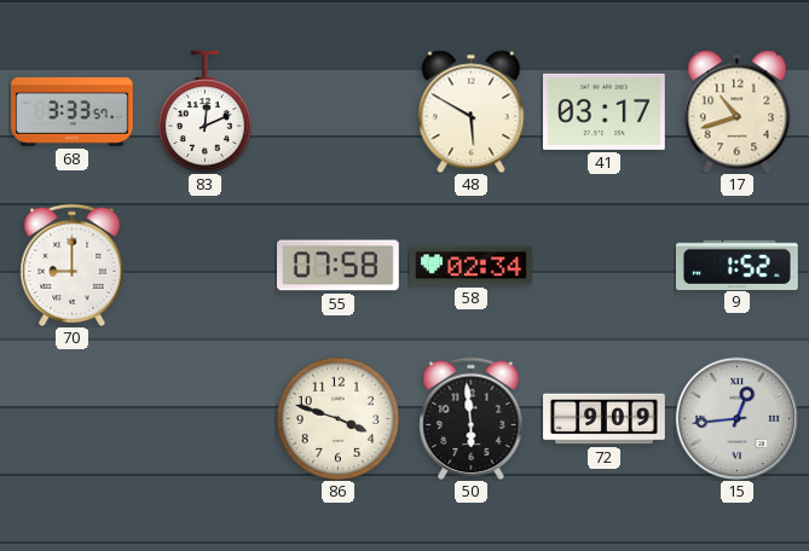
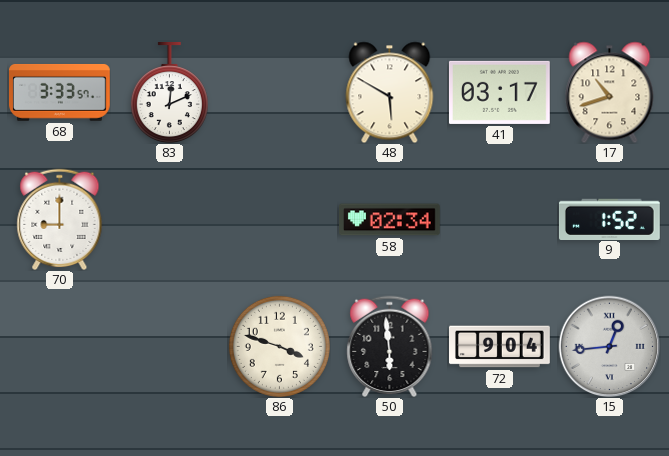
55: 07:58 -> none
72: 9:09 -> 9:04
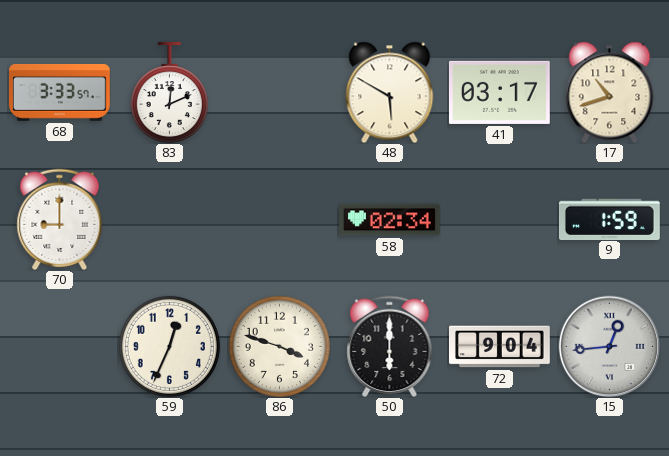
9: 1:52 -> 1:59
59: none -> 12:34
50: 5:59 -> 6:00
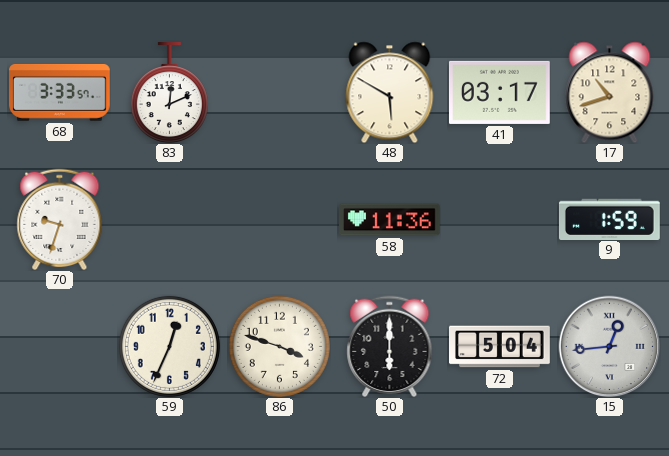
70: 9:00 -> 9:33
58: 02:34 -> 11:36
72: 9:04 -> 5:04
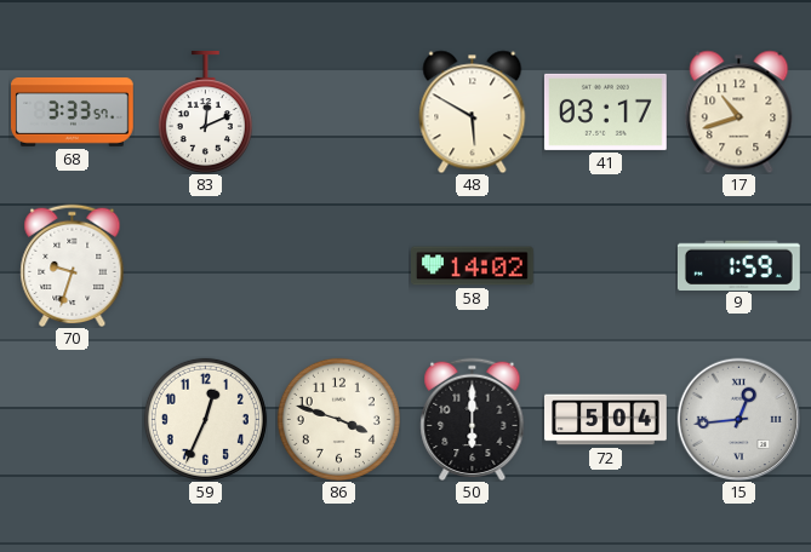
58: 11:36 -> 14:02
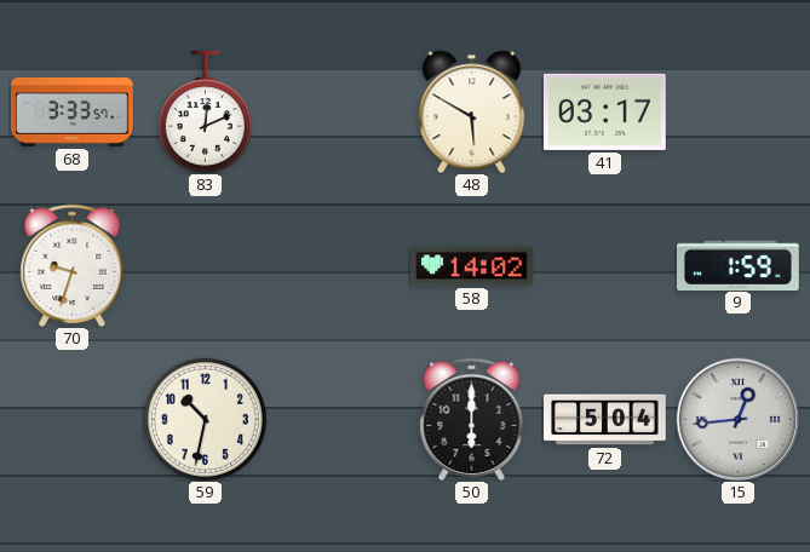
17: 10:42 -> none
59: 12:34 -> 10:32
86: 3:48 -> none
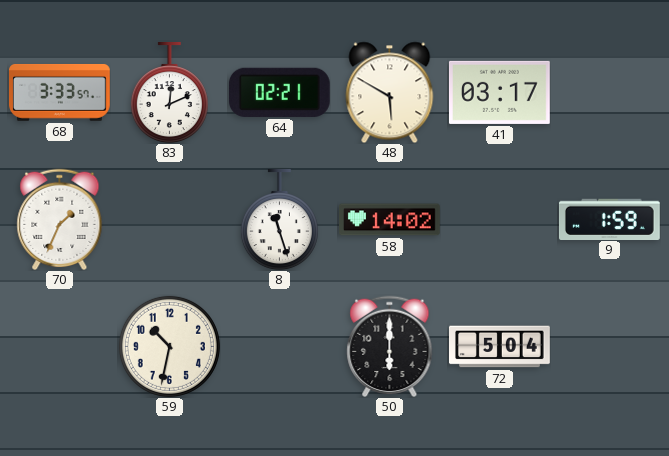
64: none -> 02:21
70: 9:33 -> 1:34
8: none -> 11:27
15: 12:44 -> none
